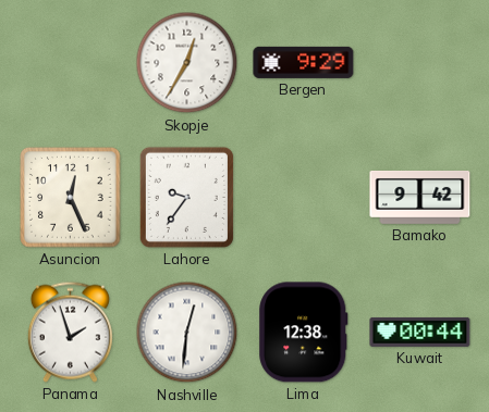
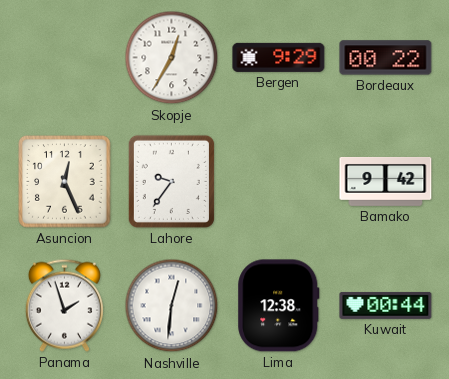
Bordeaux: none -> 00:22
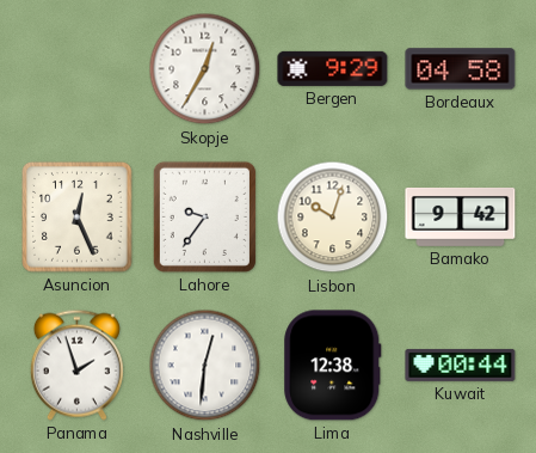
Bordeaux: 00:22 -> 04:58
Lisbon: none -> 10:03
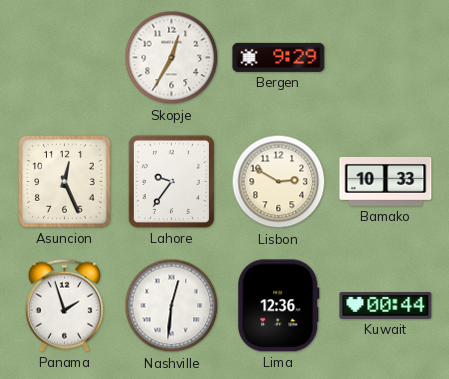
Bordeaux: 04:58 -> none
Lisbon: 10:03 -> 2:50
Bamako: 9:42 -> 10:33
Lima: 12:38 -> 12:36
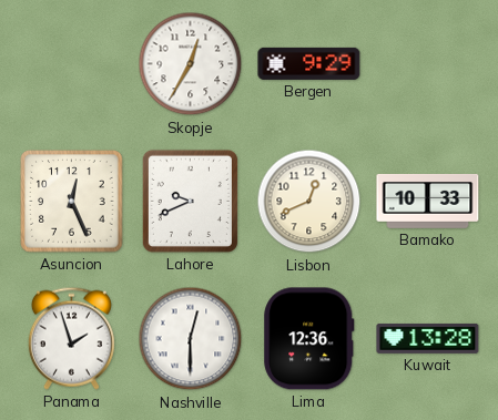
Lahore: 9:36 -> 9:41
Lisbon: 2:50 -> 12:41
Nashville: 12:31 -> 12:30
Kuwait: 00:44 -> 13:28
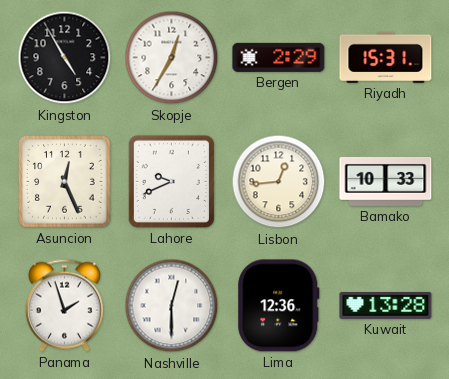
Kingston: none -> 4:55
Bergen: 9:29 -> 2:29
Riyadh: none -> 15:31
Lisbon: 12:41 -> 12:44
